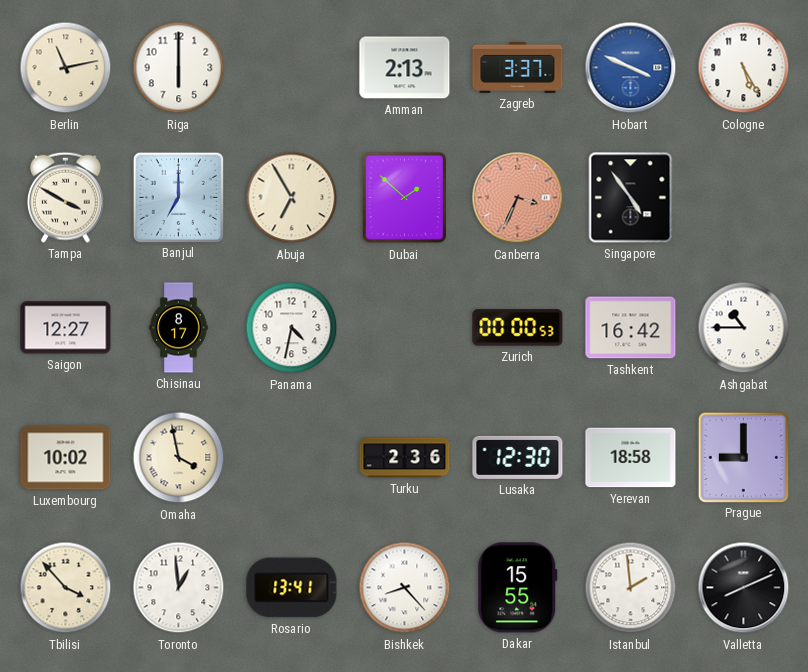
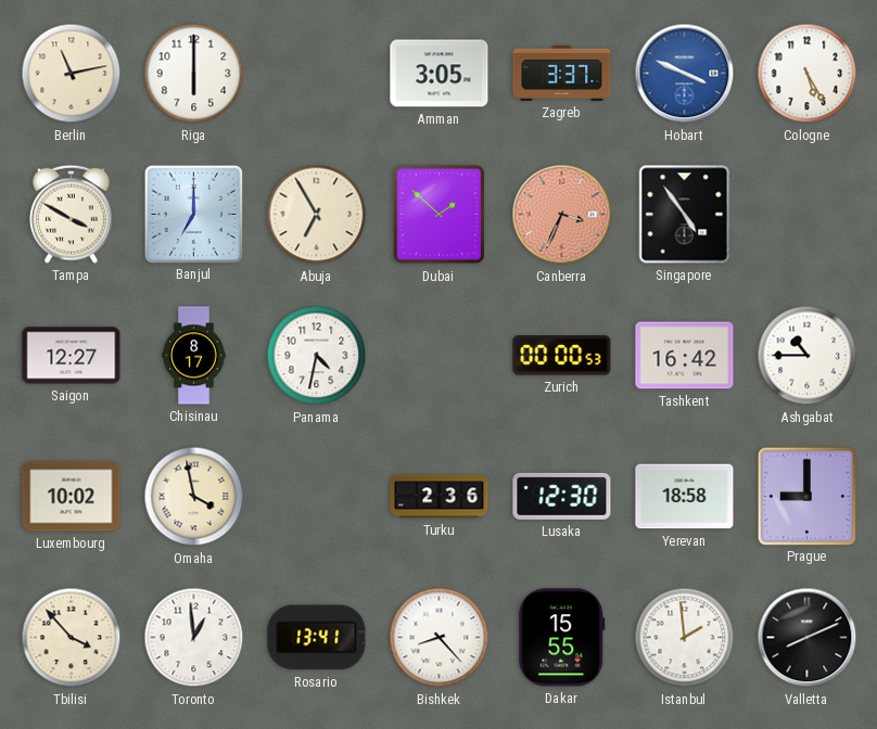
Amman: 2:13 -> 3:05
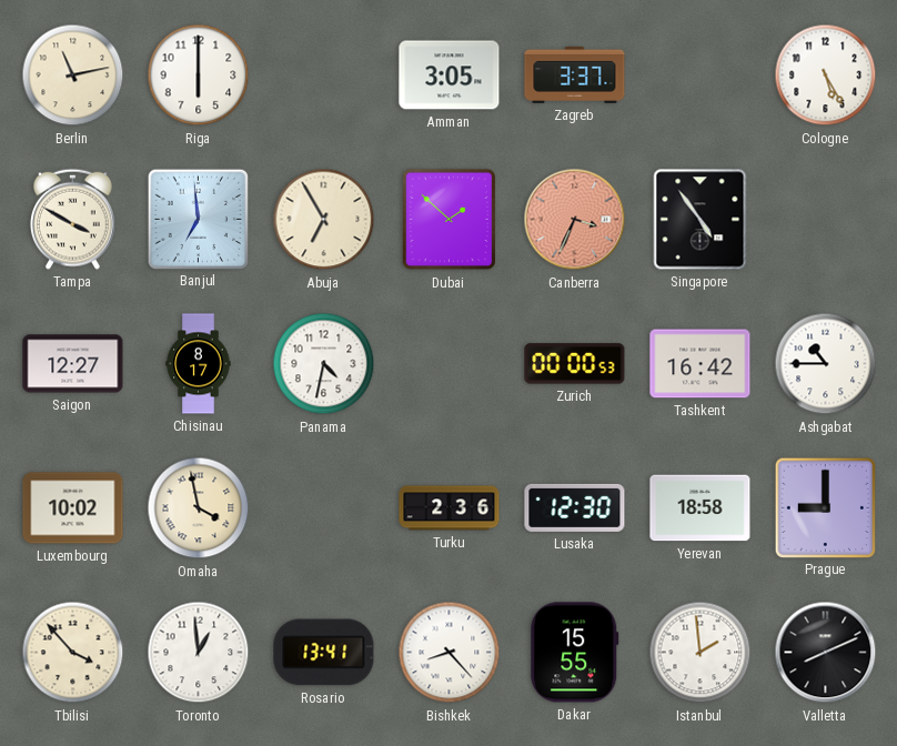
Hobart: 3:49 -> none
Banjul: 7:00 -> 6:59
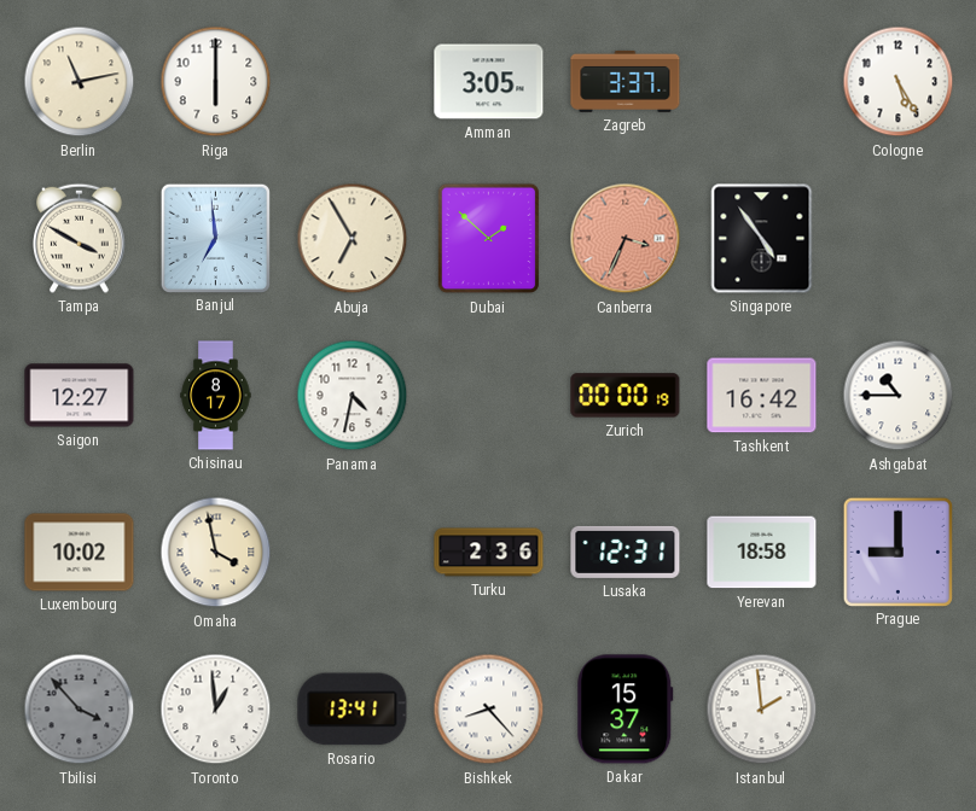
Zurich: 00:00:53 -> 00:00:19
Lusaka: 12:30 -> 12:31
Tbilisi dial: cream -> grey
Dakar: 15:55 -> 15:37
Valletta: 8:11 -> none
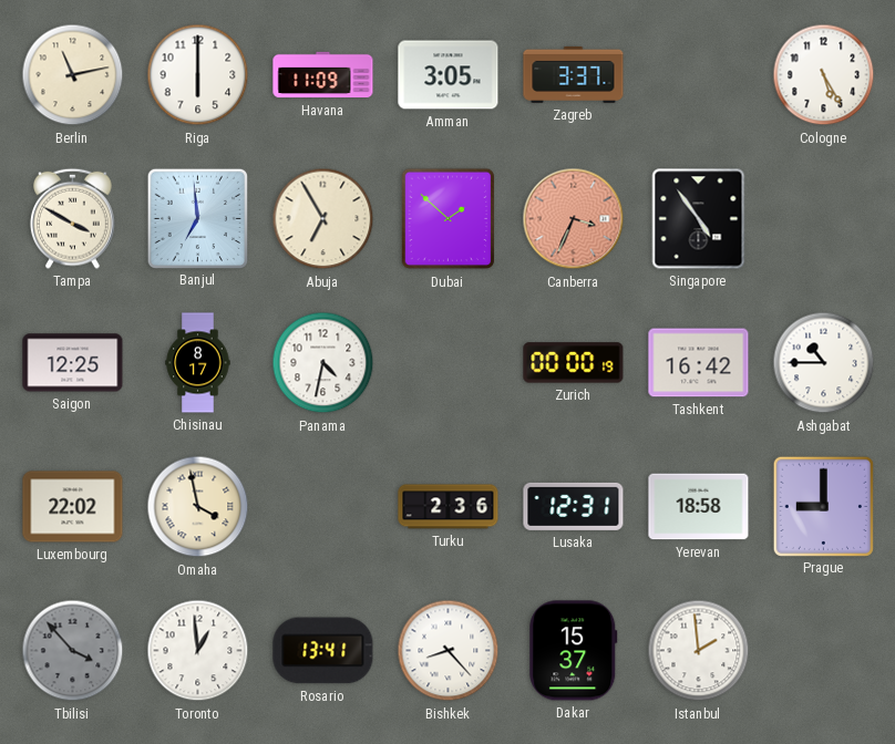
Havana: none -> 11:09
Saigon: 12:27 -> 12:25
Luxembourg: 10:02 -> 22:02
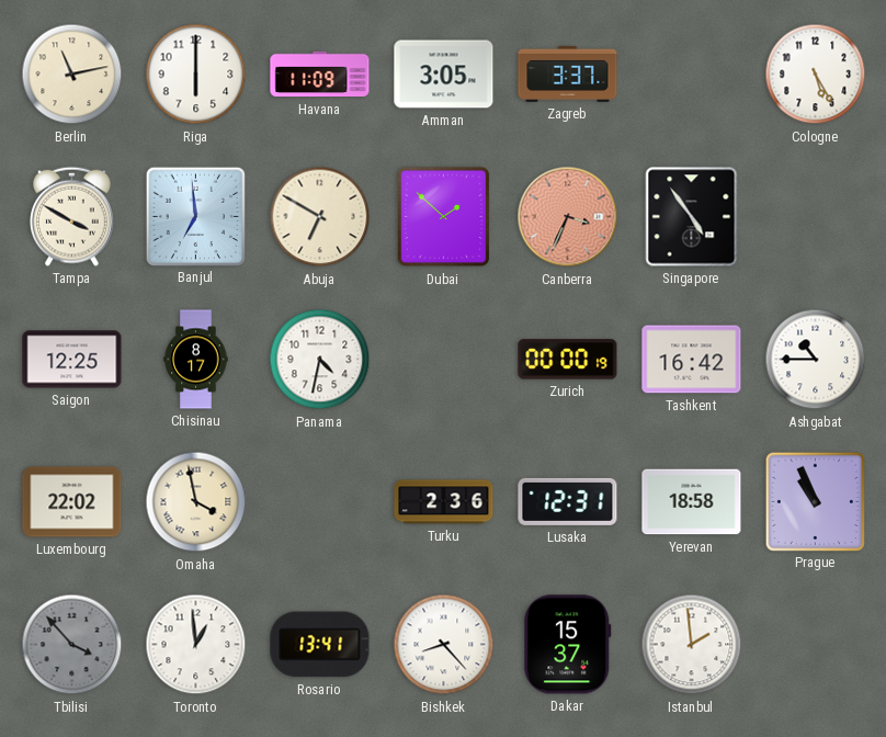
Abuja: 6:55 -> 6:50
Prague: 9:00 -> 10:56
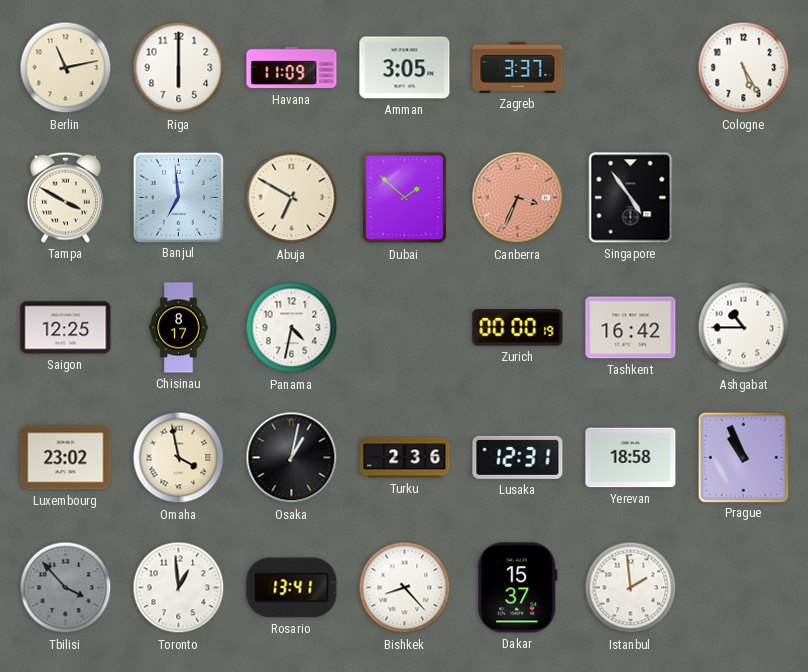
Luxembourg: 22:02 -> 23:02
Osaka: none -> 1:02
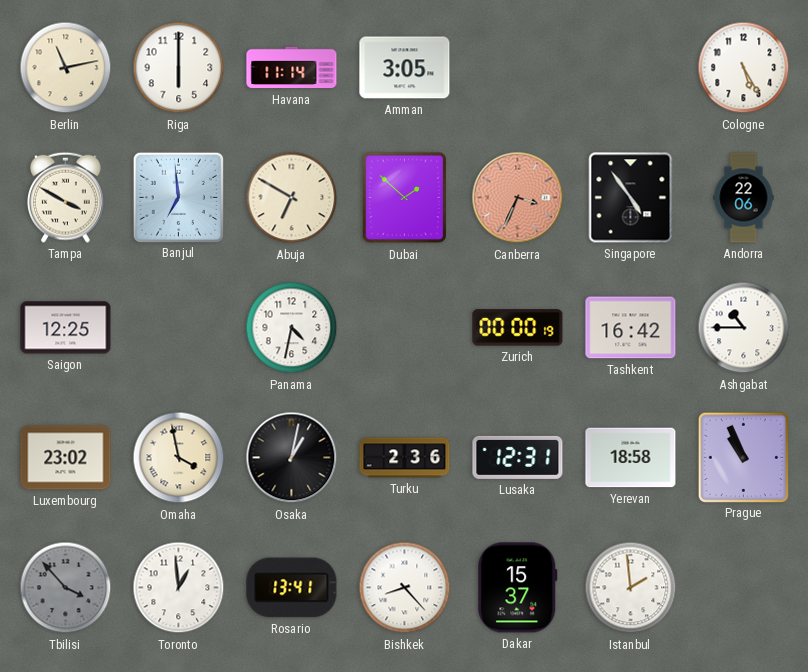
Havana: 11:09 -> 11:14
Zagreb: 3:37 -> none
Andorra: none -> 22:06
Chisinau: 8:17 -> none
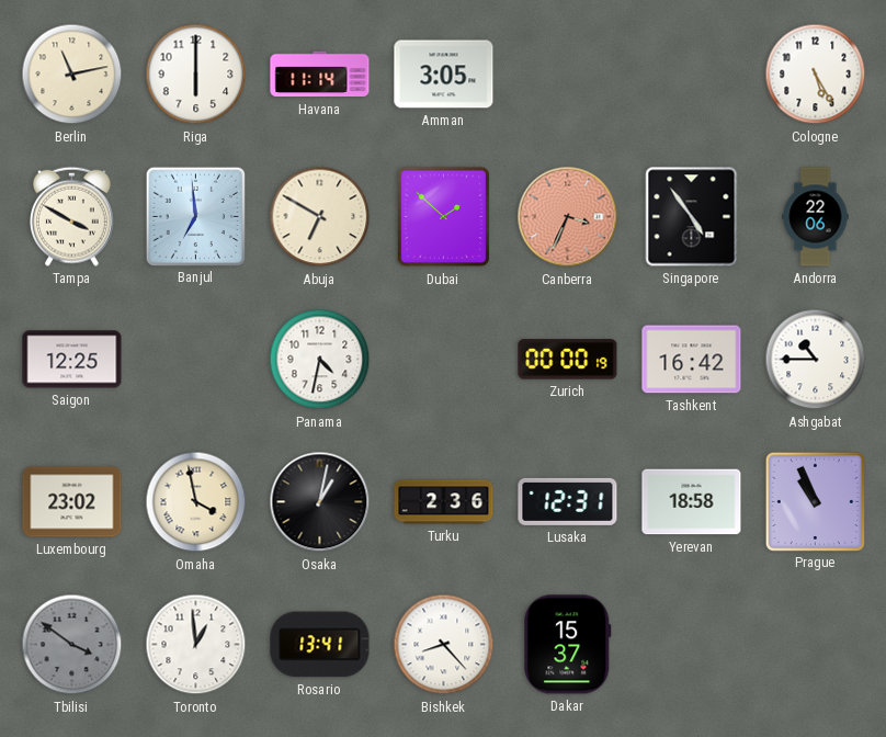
Tbilisi: 3:53 -> 3:51
Istanbul: 1:59 -> none
